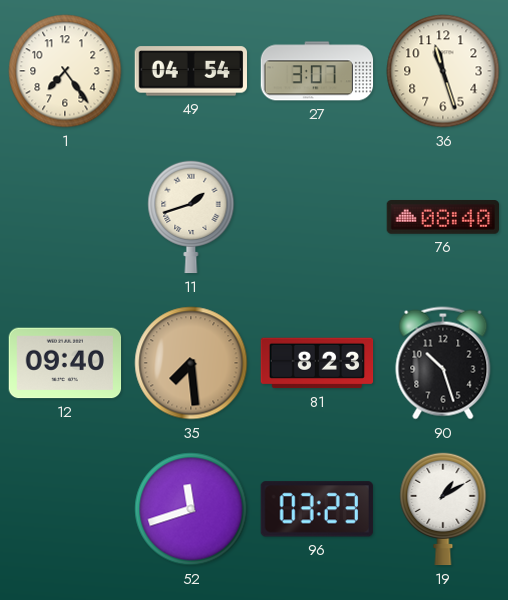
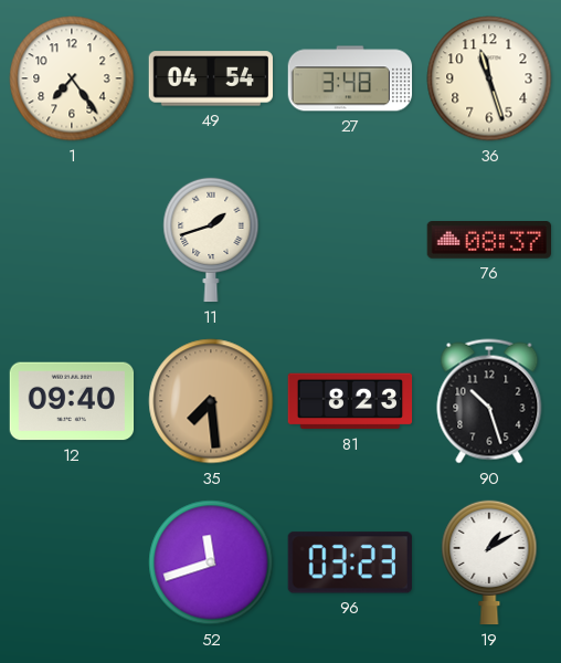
27: 3:07 -> 3:48
76: 08:40 -> 08:37
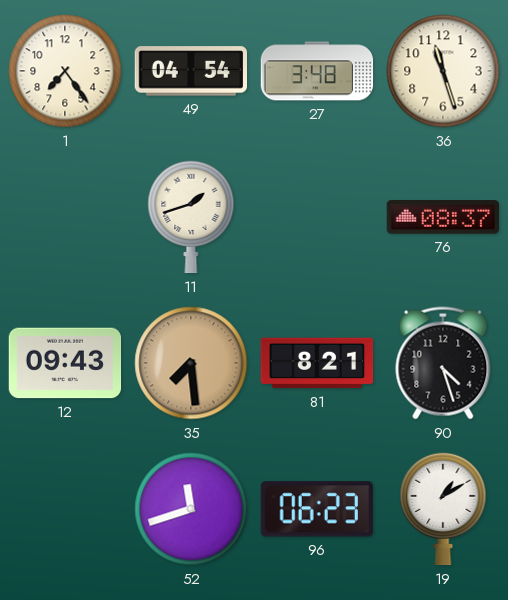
12: 09:40 -> 09:43
81: 8:23 -> 8:21
90: 10:27 -> 4:27
96: 03:23 -> 06:23
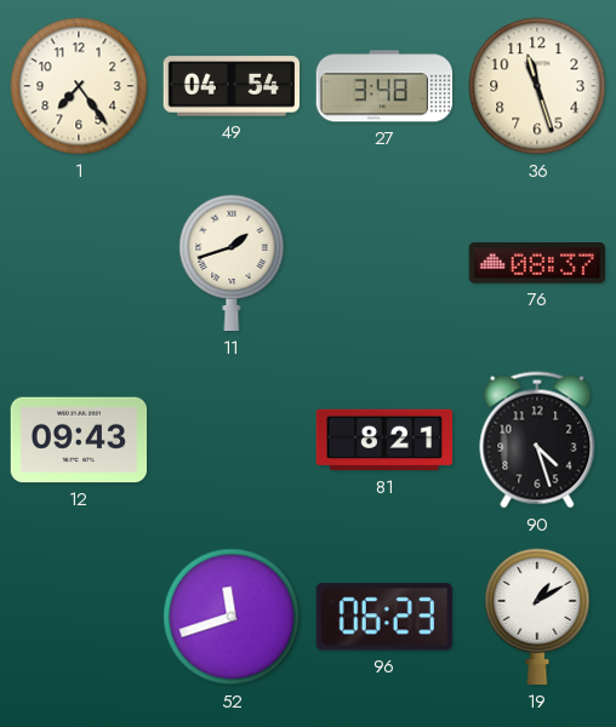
35: 7:29 -> none
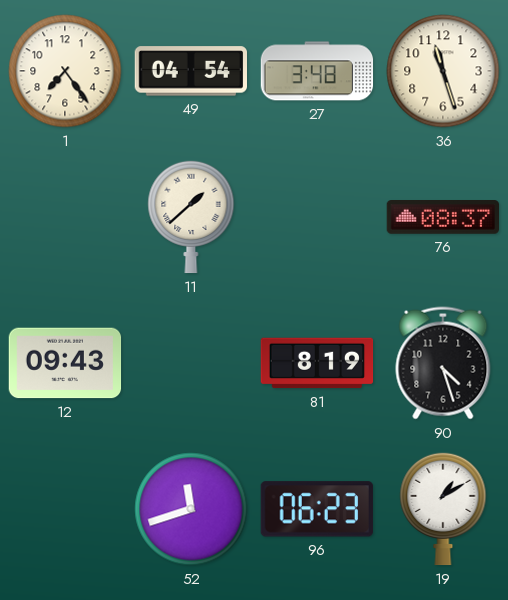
11: 1:42 -> 1:38
81: 8:21 -> 8:19
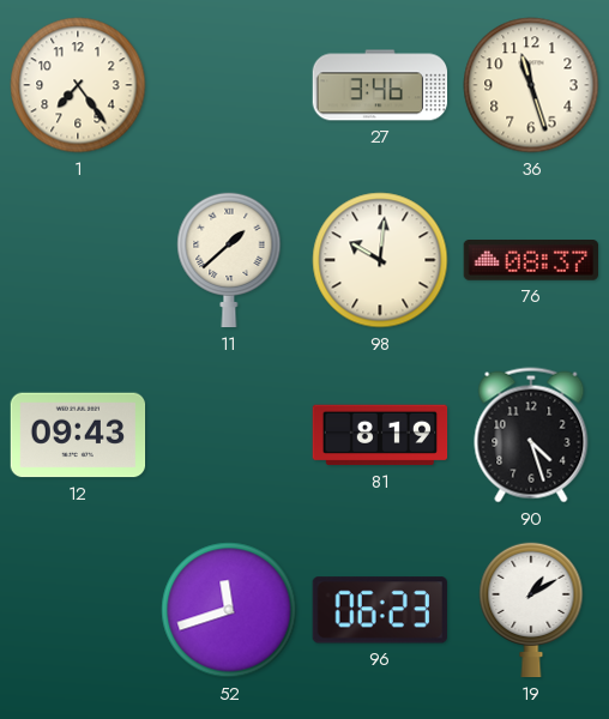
49: 04:54 -> none
27: 3:48 -> 3:46
98: none -> 10:01
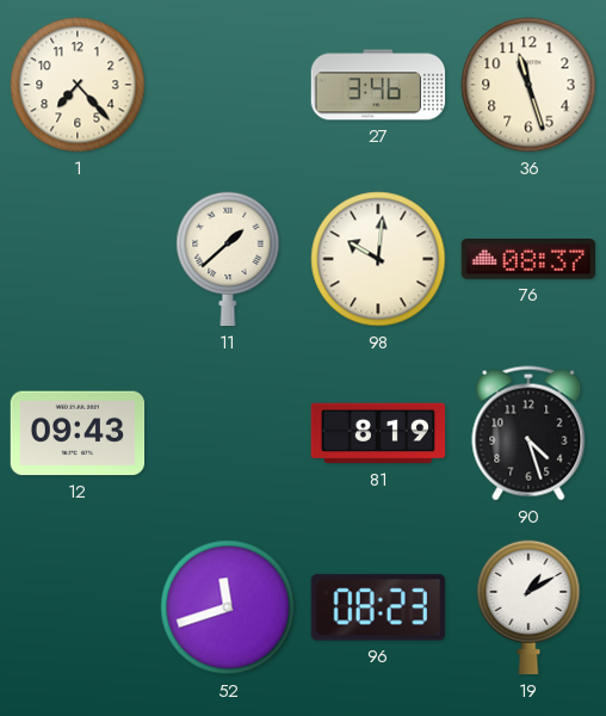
1: 7:24 -> 7:23
96: 06:23 -> 08:23
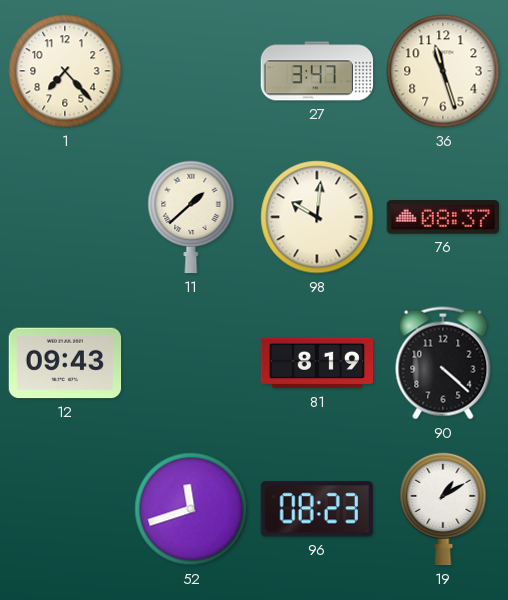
27: 3:46 -> 3:47
90: 4:27 -> 4:22
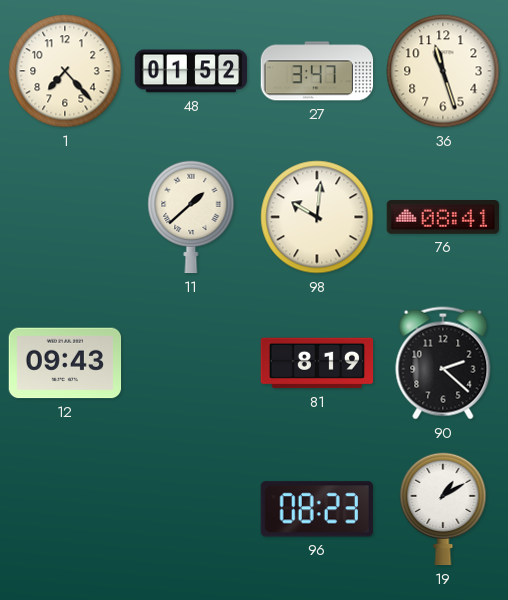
48: none -> 01:52
76: 08:37 -> 08:41
90: 4:22 -> 2:22
52: 11:42 -> none
